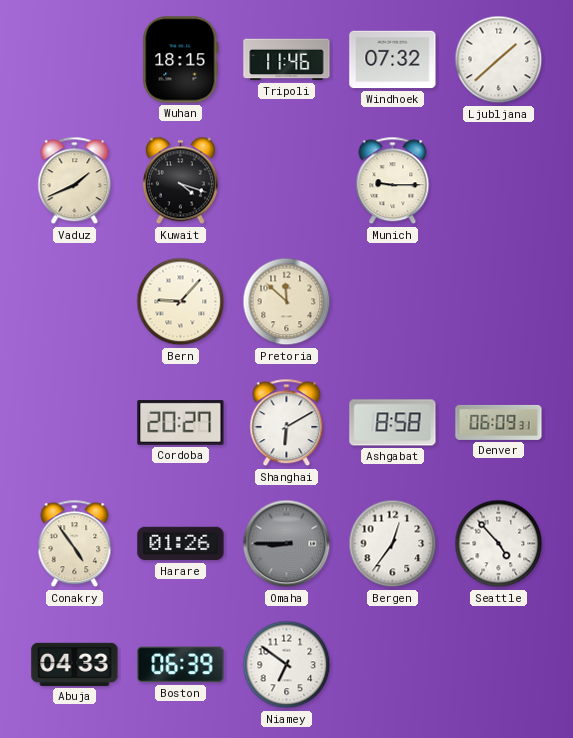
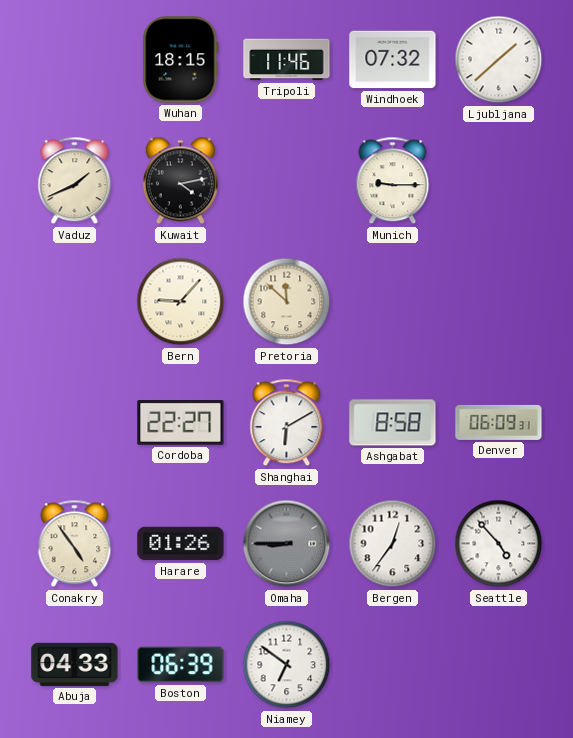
Kuwait: 4:18 -> 4:13
Cordoba: 20:27 -> 22:27
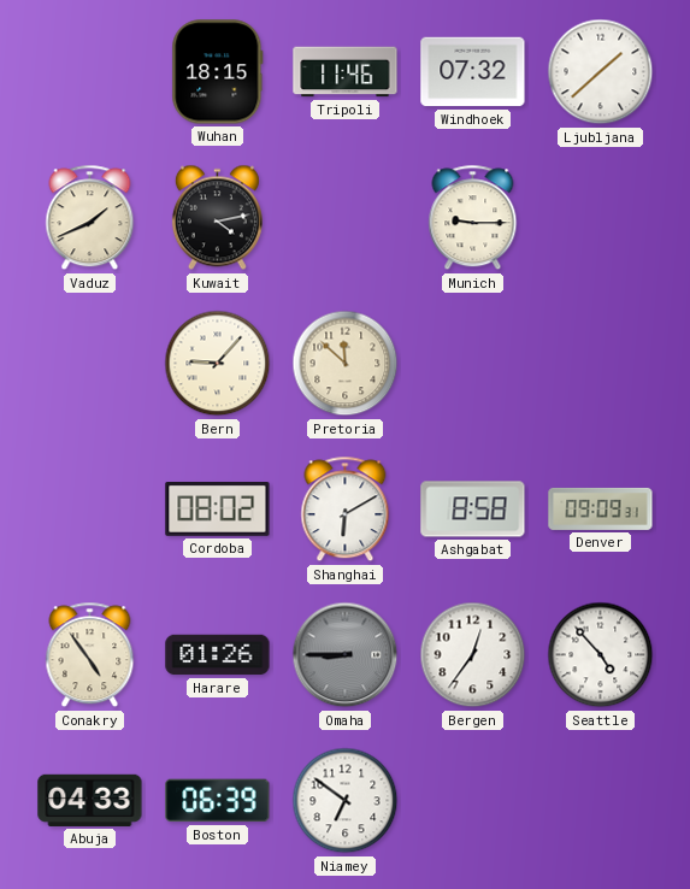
Cordoba: 22:27 -> 08:02
Denver: 06:09 -> 09:09
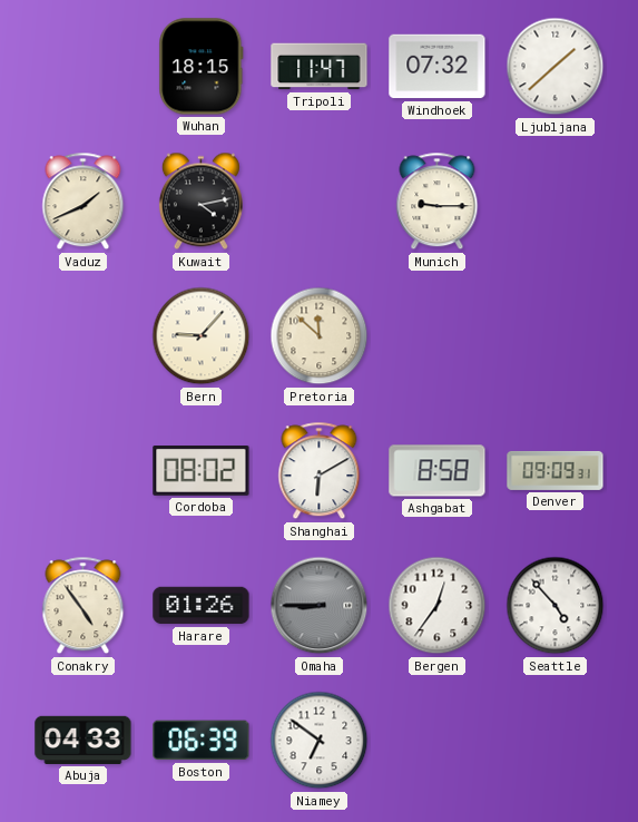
Tripoli: 11:46 -> 11:47
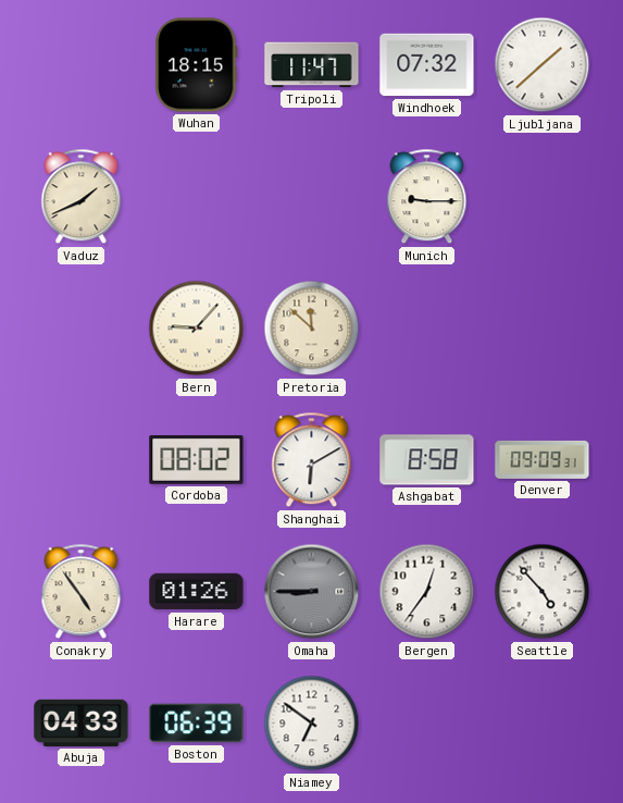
Kuwait: 4:13 -> none
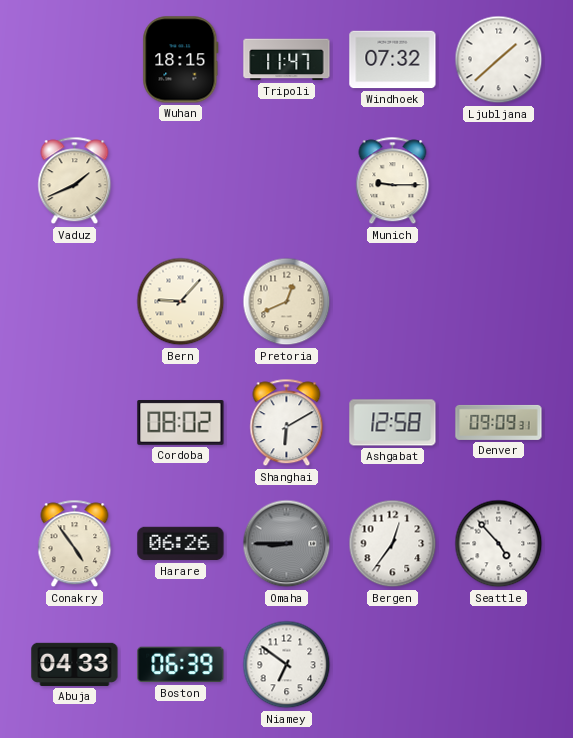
Pretoria: 11:52 -> 12:41
Ashgabat: 8:58 -> 12:58
Harare: 01:26 -> 06:26
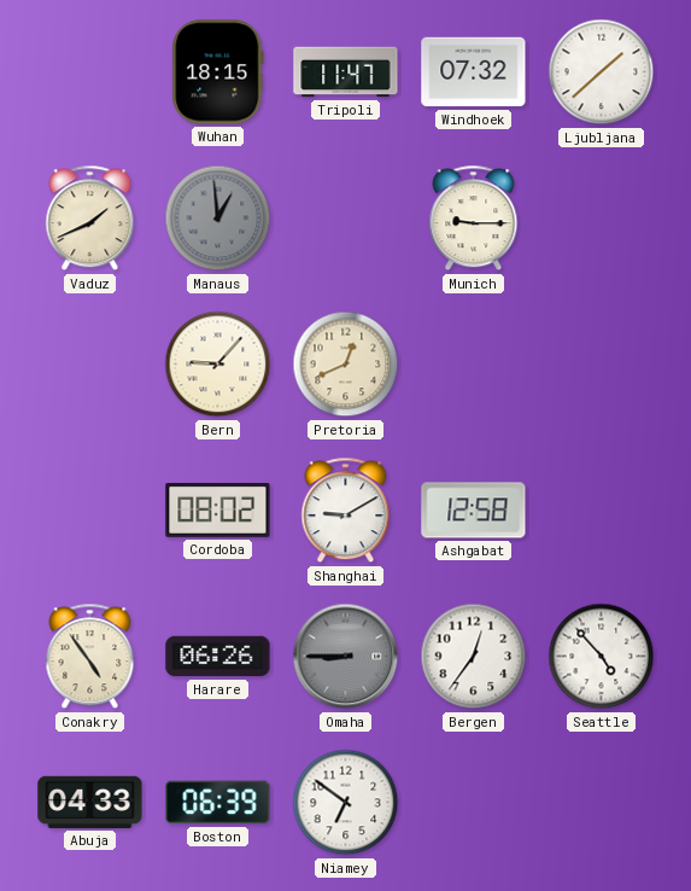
Manaus: none -> 12:59
Shanghai: 6:10 -> 9:10
Denver: 09:09 -> none
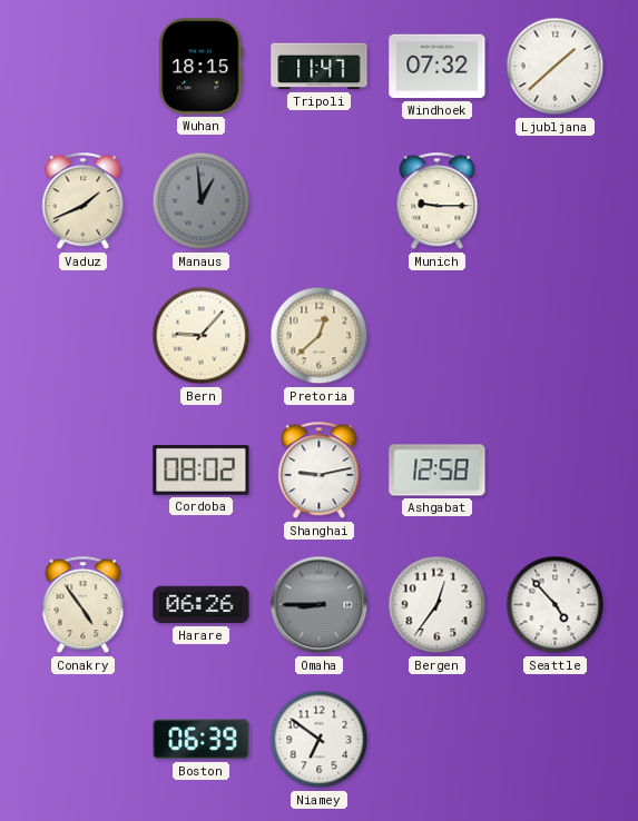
Pretoria: 12:41 -> 12:38
Shanghai: 9:10 -> 9:13
Abuja: 04:33 -> none
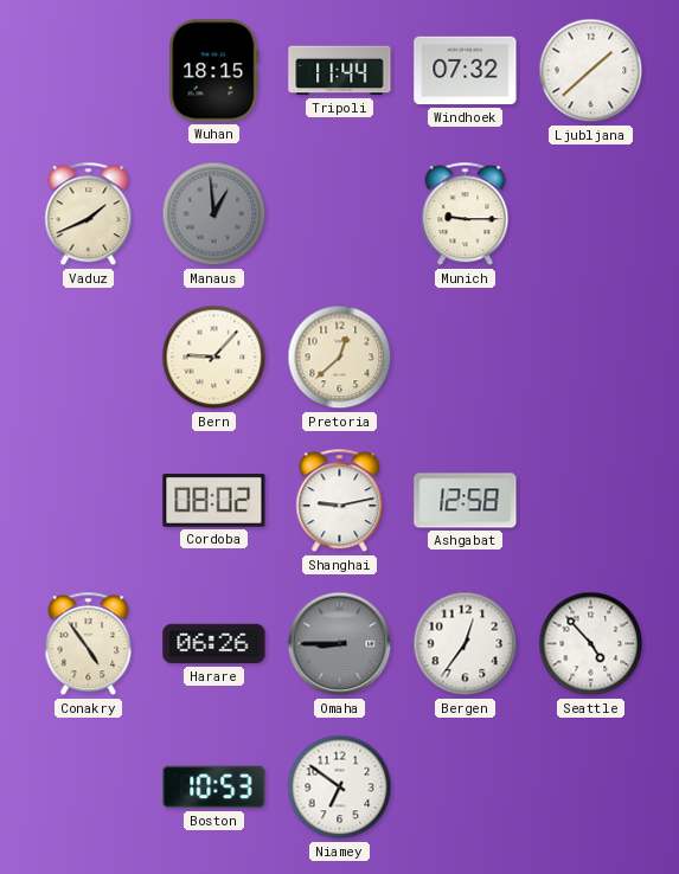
Tripoli: 11:47 -> 11:44
Boston: 06:39 -> 10:53
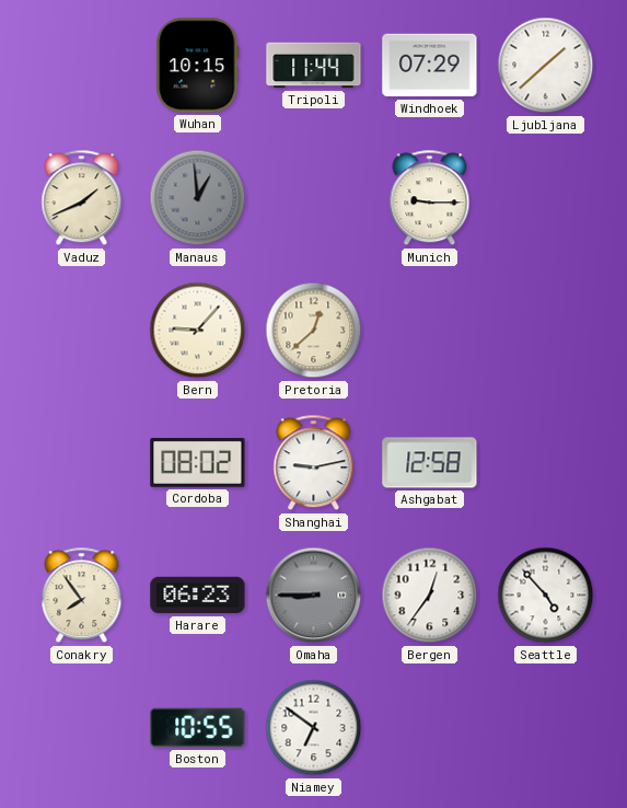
Wuhan: 18:15 -> 10:15
Windhoek: 07:32 -> 07:29
Conakry: 4:54 -> 7:54
Harare: 06:26 -> 06:23
Boston: 10:53 -> 10:55
